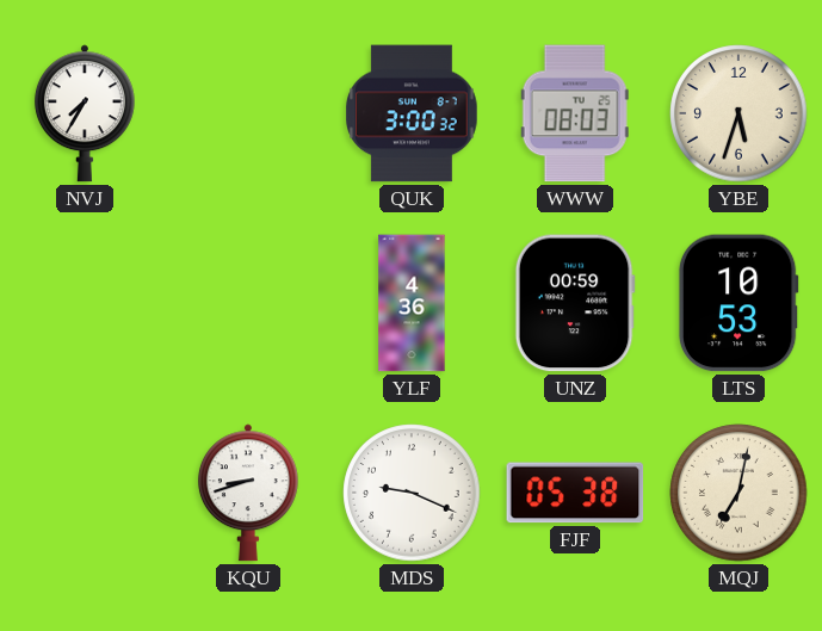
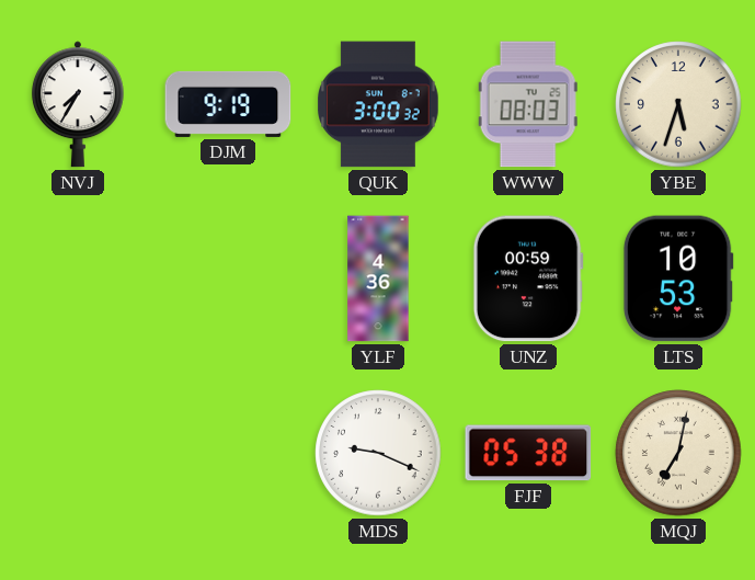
DJM: none -> 9:19
KQU: 8:42 -> none
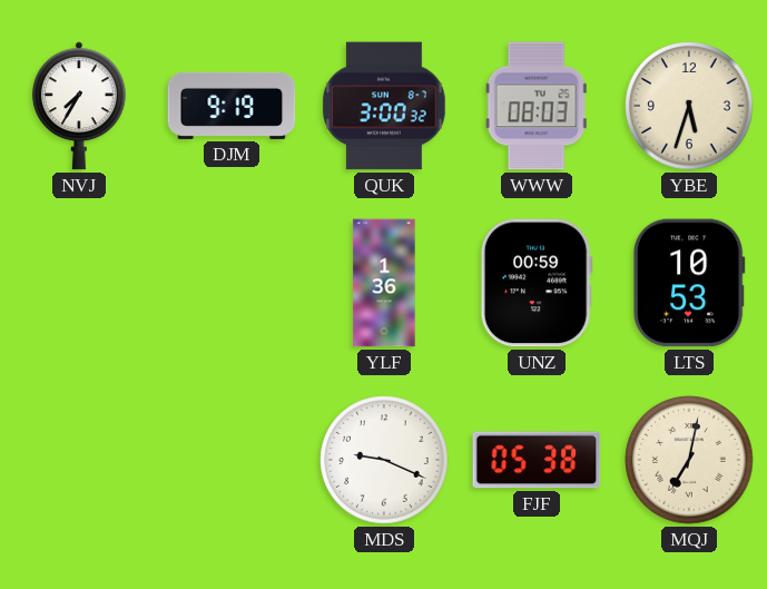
YLF: 4:36 -> 1:36
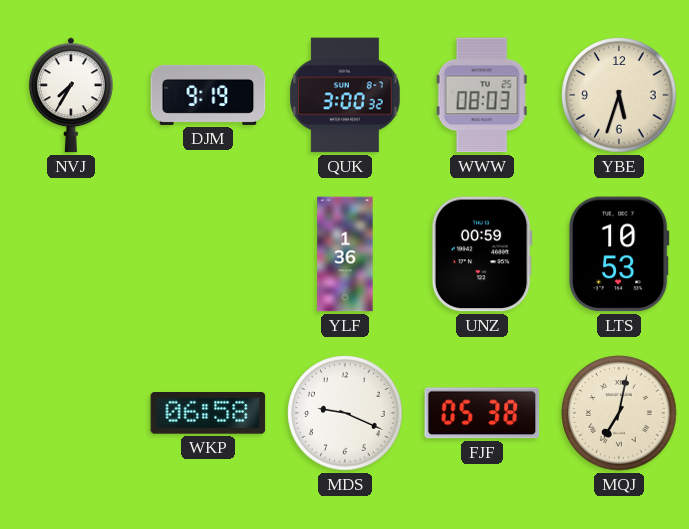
WKP: none -> 06:58
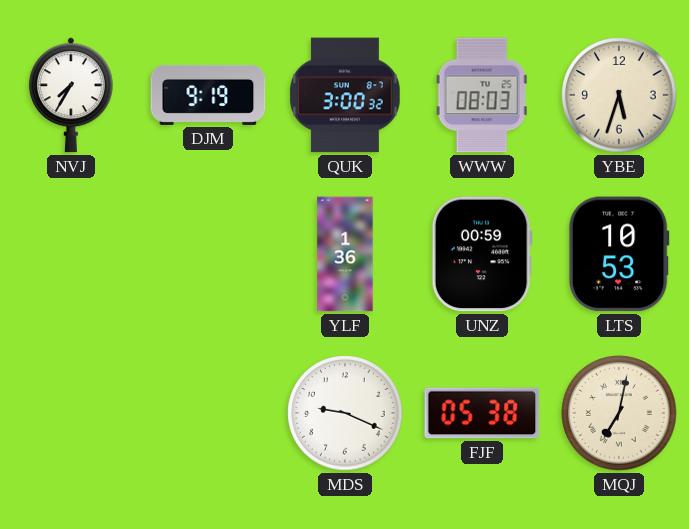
WKP: 06:58 -> none
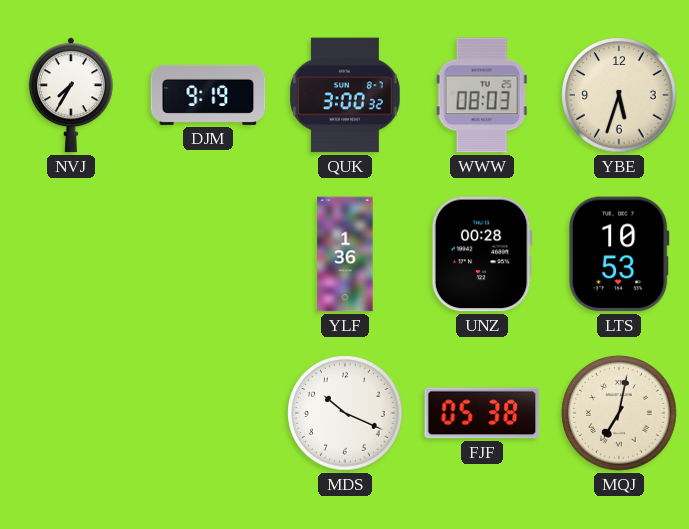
UNZ: 00:59 -> 00:28
MDS: 9:19 -> 10:19
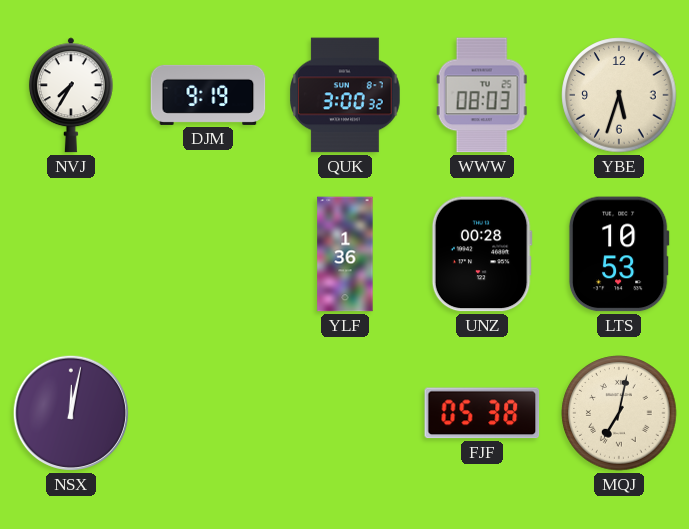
NSX: none -> 12:02
MDS: 10:19 -> none
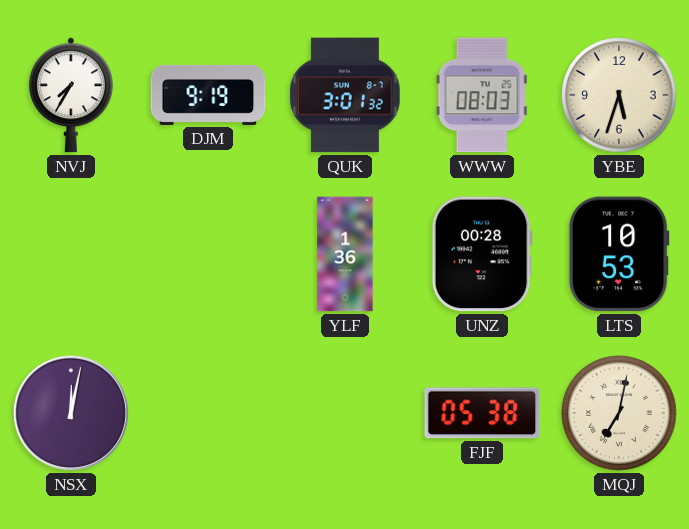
QUK: 3:00 -> 3:01
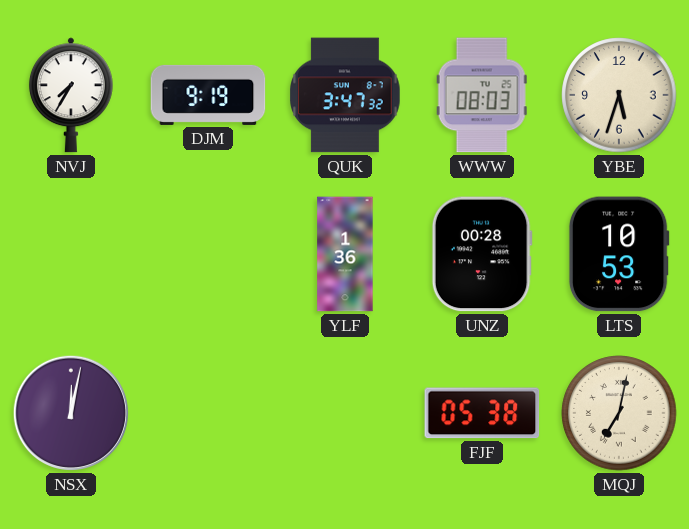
QUK: 3:01 -> 3:47
